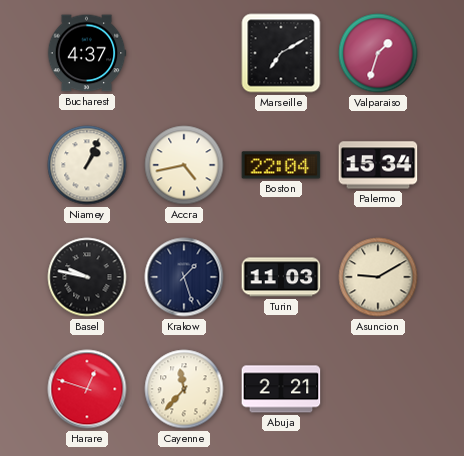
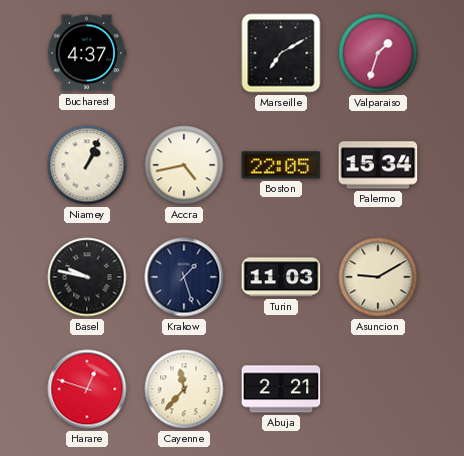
Boston: 22:04 -> 22:05
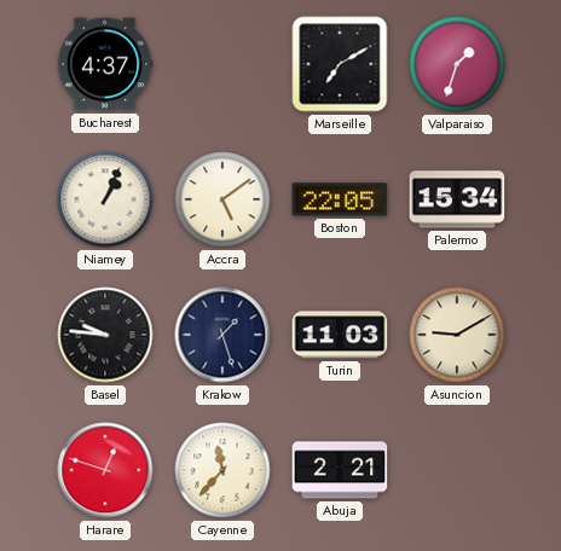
Accra: 4:43 -> 5:09
Basel: 9:47 -> 9:46
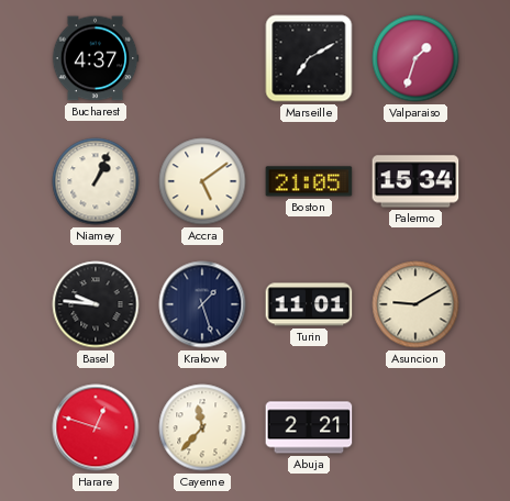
Boston: 22:05 -> 21:05
Turin: 11:03 -> 11:01
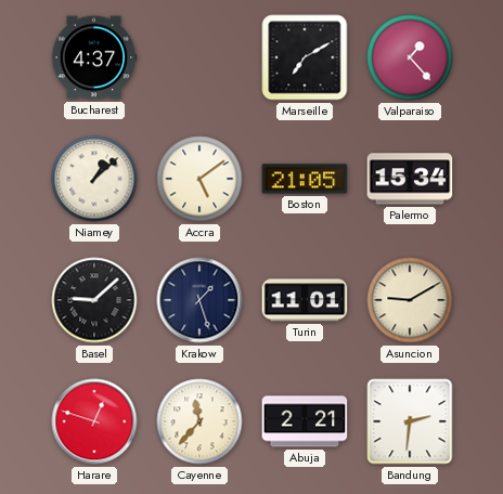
Valparaiso: 1:33 -> 1:23
Niamey: 1:04 -> 1:08
Basel: 9:46 -> 9:08
Bandung: none -> 2:31
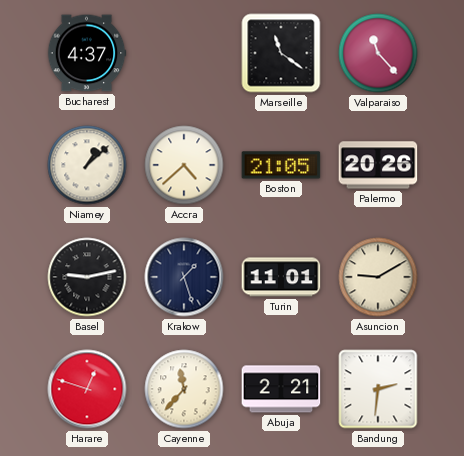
Marseille: 7:10 -> 11:21
Valparaiso: 1:23 -> 11:23
Accra: 5:09 -> 4:38
Palermo: 15:34 -> 20:26
Basel: 9:08 -> 9:13
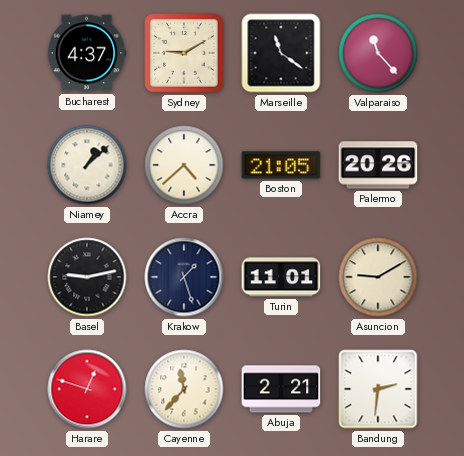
Sydney: none -> 9:10
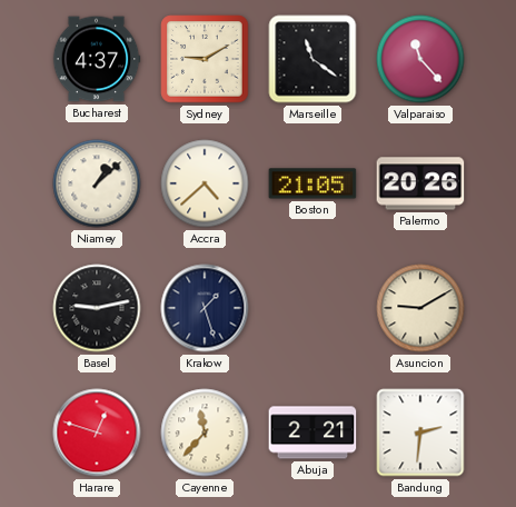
Turin: 11:01 -> none
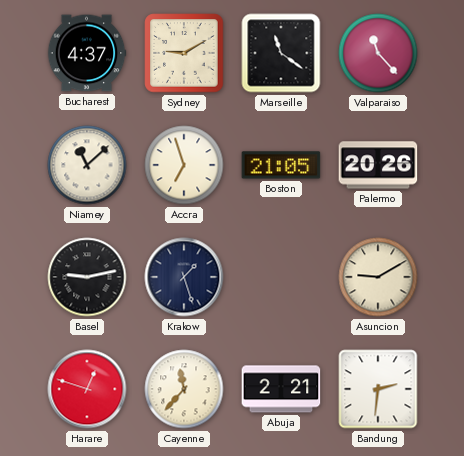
Niamey: 1:08 -> 11:08
Accra: 4:38 -> 6:57
